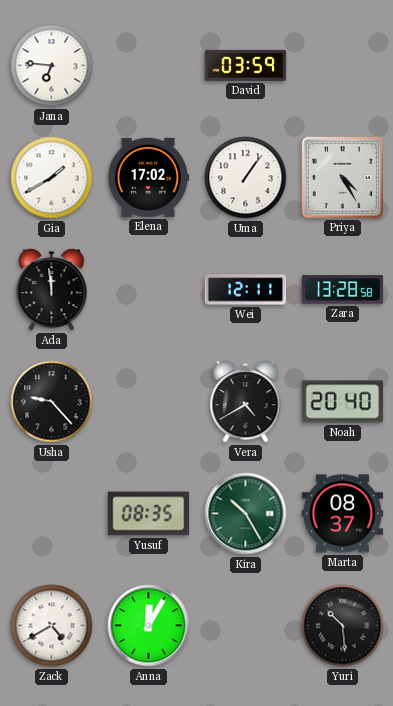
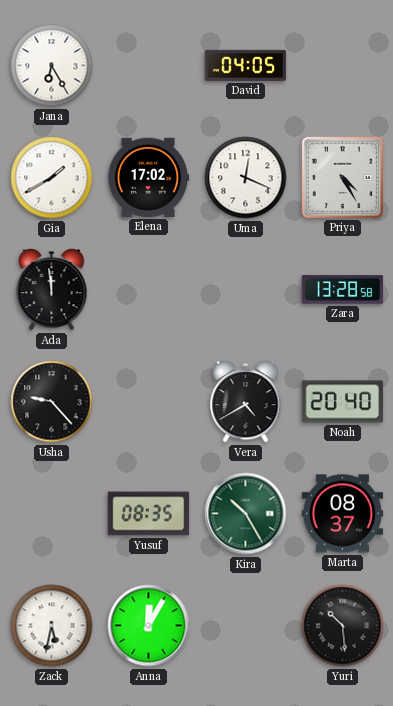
Jana: 6:46 -> 6:25
David: 03:59 -> 04:05
Uma: 1:06 -> 12:19
Wei: 12:11 -> none
Zack: 4:40 -> 5:32
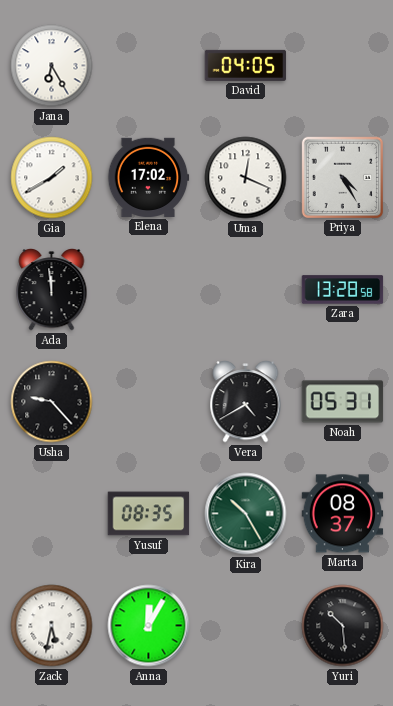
Noah: 20:40 -> 05:31
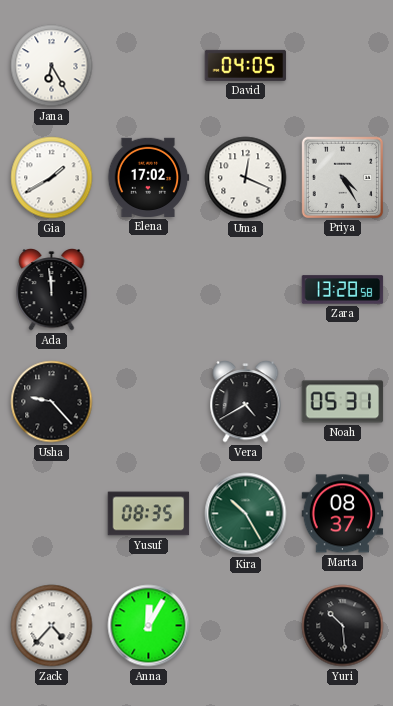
Zack: 5:32 -> 4:37
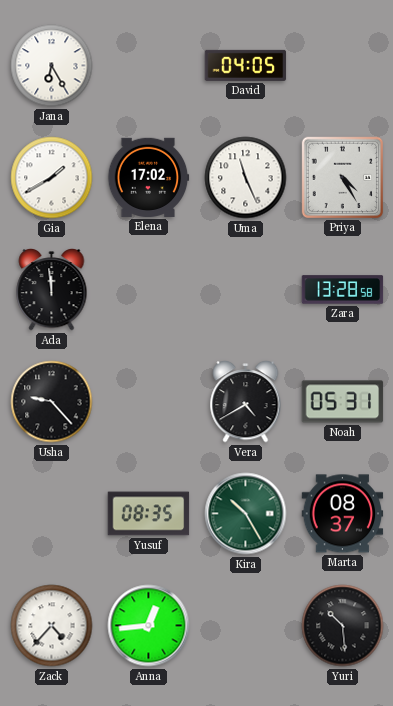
Uma: 12:19 -> 11:26
Anna: 12:05 -> 12:44
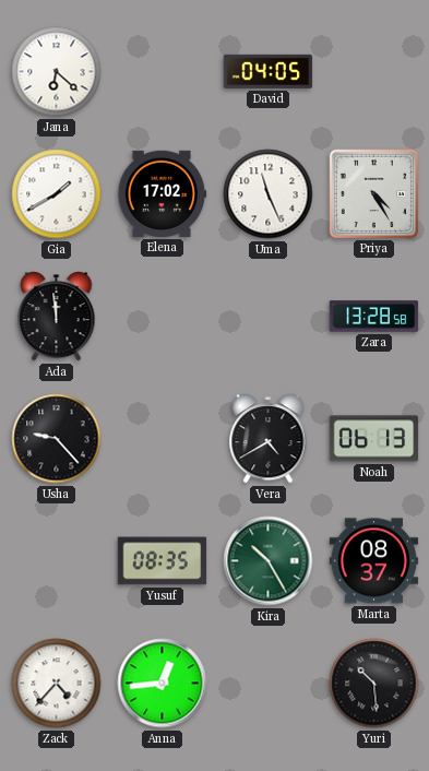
Jana: 6:25 -> 6:22
Noah: 05:31 -> 06:13
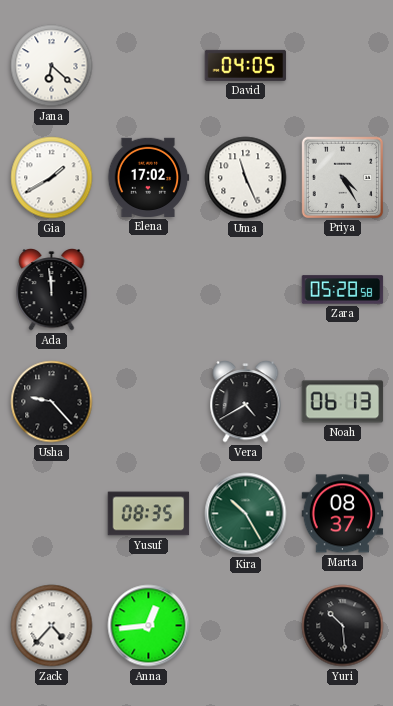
Zara: 13:28 -> 05:28
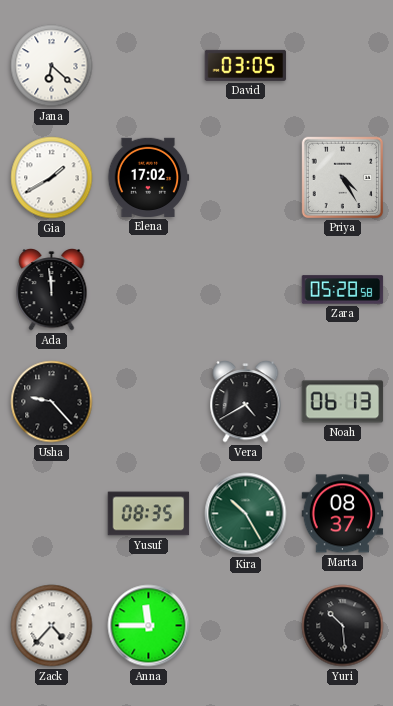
David: 04:05 -> 03:05
Uma: 11:26 -> none
Anna: 12:44 -> 11:45
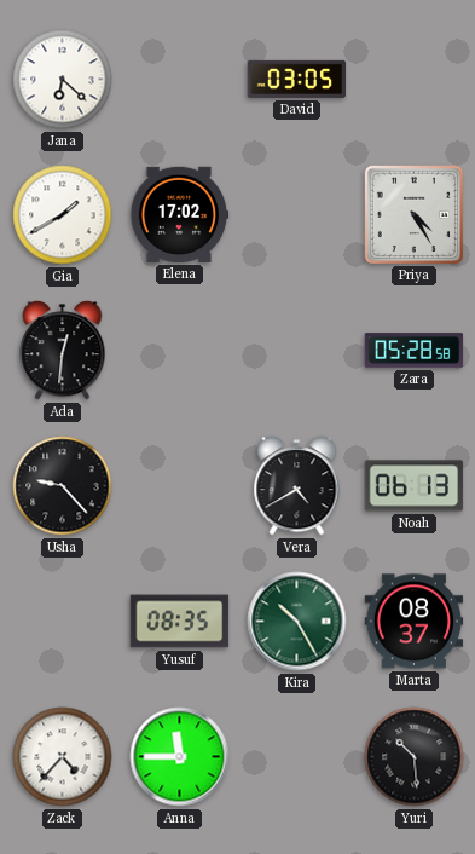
Ada: 11:59 -> 12:31
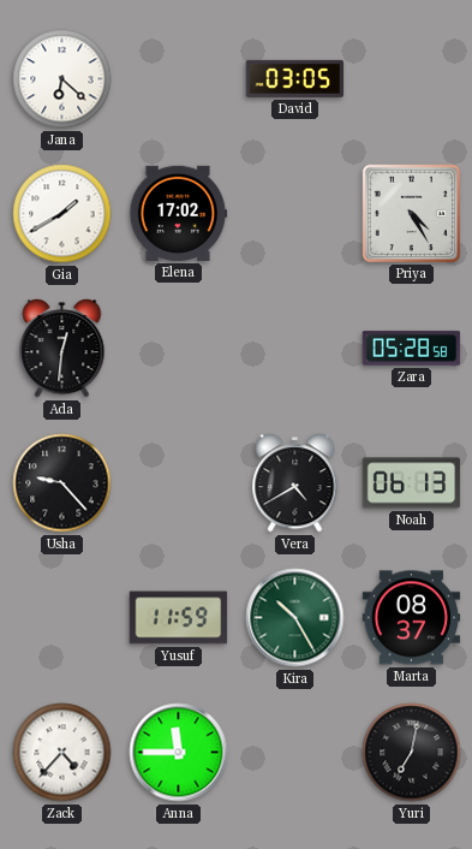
Yusuf: 08:35 -> 11:59
Yuri: 10:29 -> 7:02
